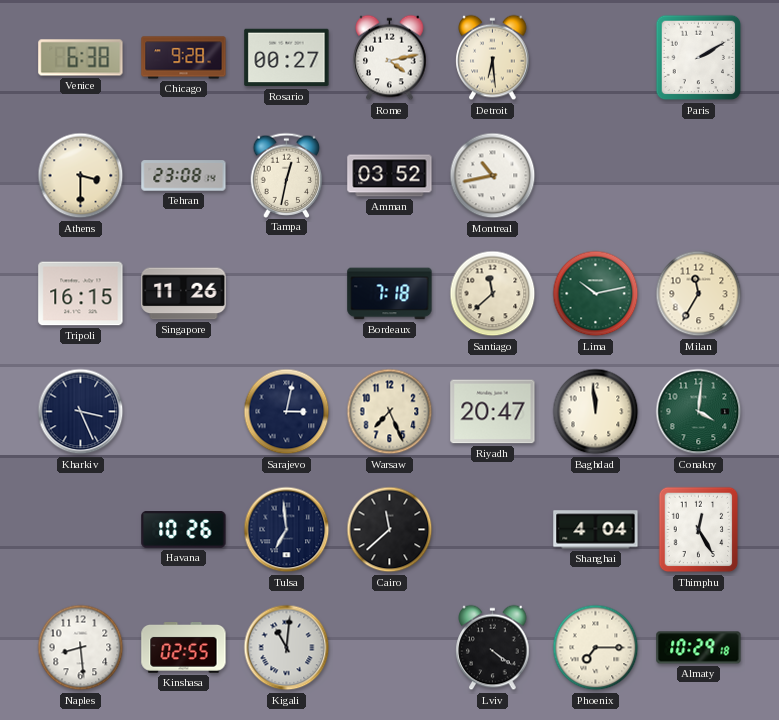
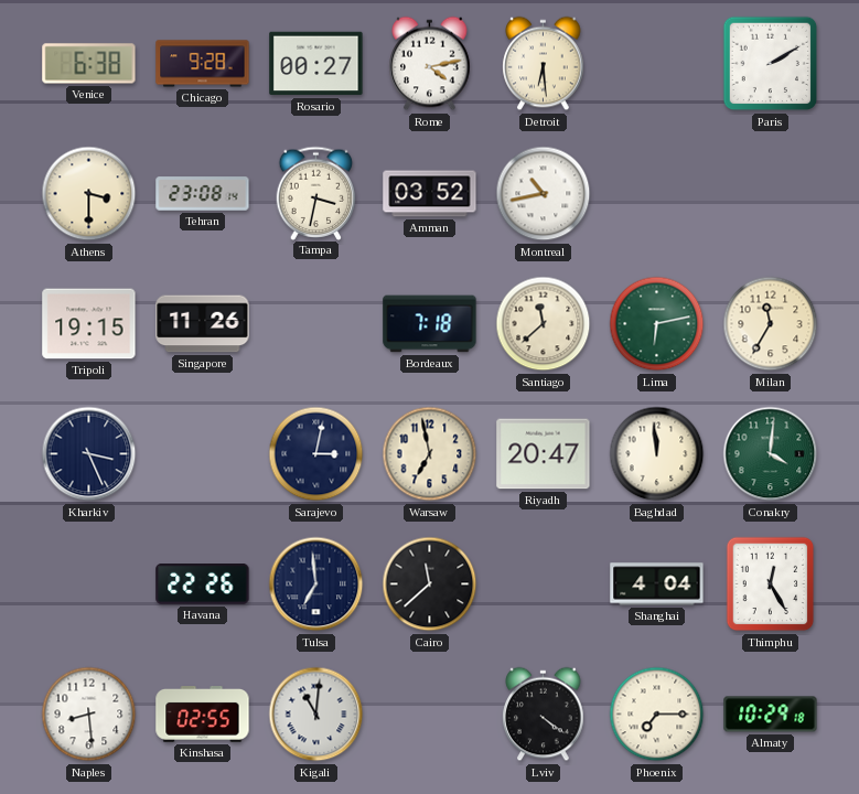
Tampa: 12:32 -> 3:32
Tripoli: 16:15 -> 19:15
Lima: 10:13 -> 6:13
Warsaw: 7:26 -> 6:58
Havana: 10:26 -> 22:26
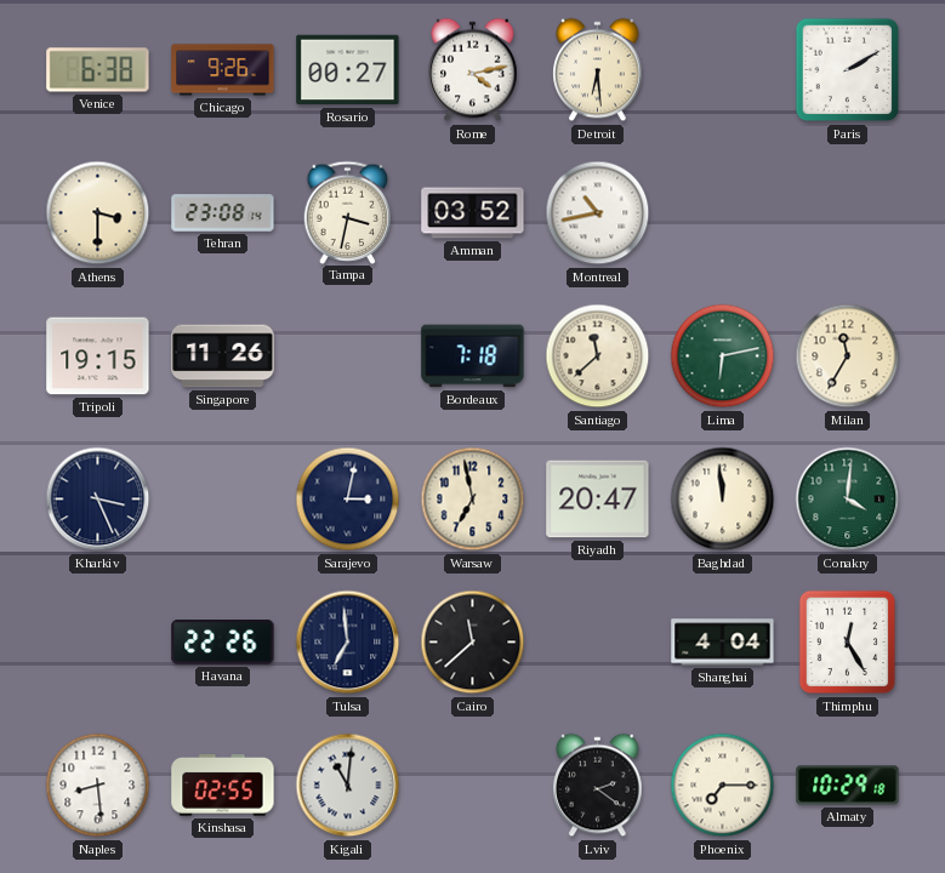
Chicago: 9:28 -> 9:26
Lviv: 4:21 -> 2:21
